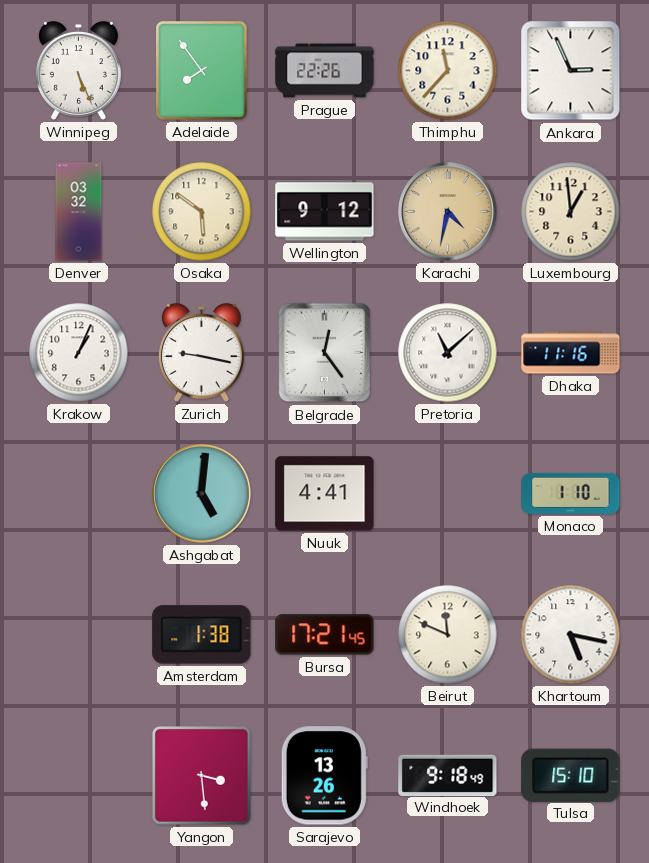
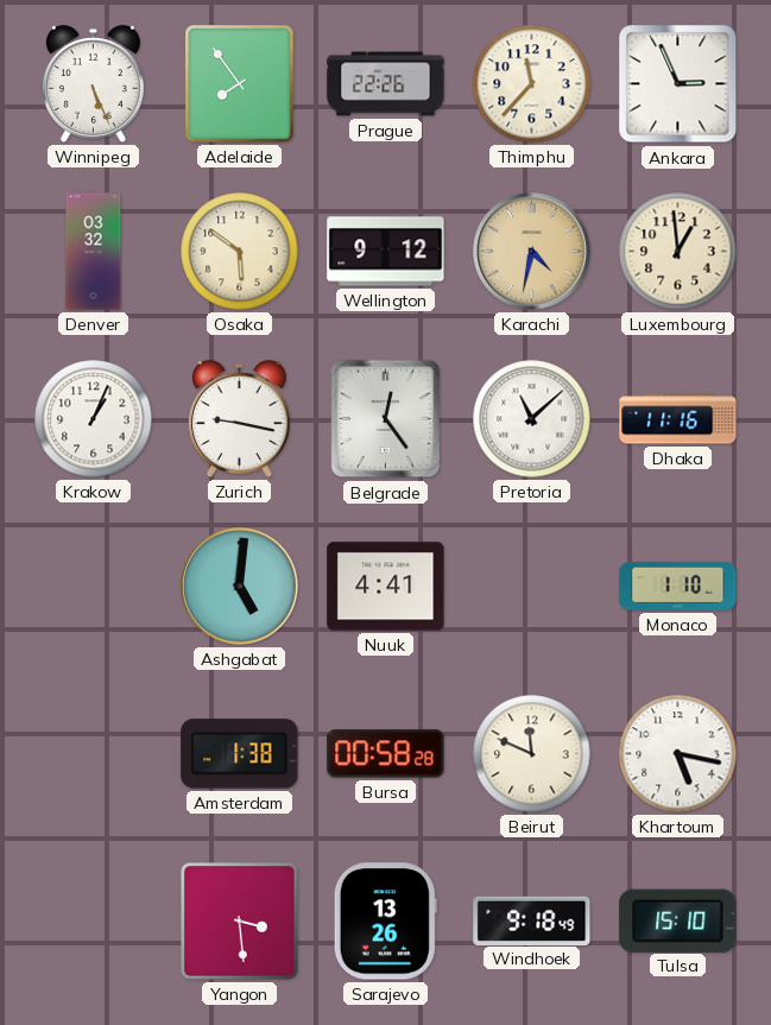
Bursa: 17:21 -> 00:58
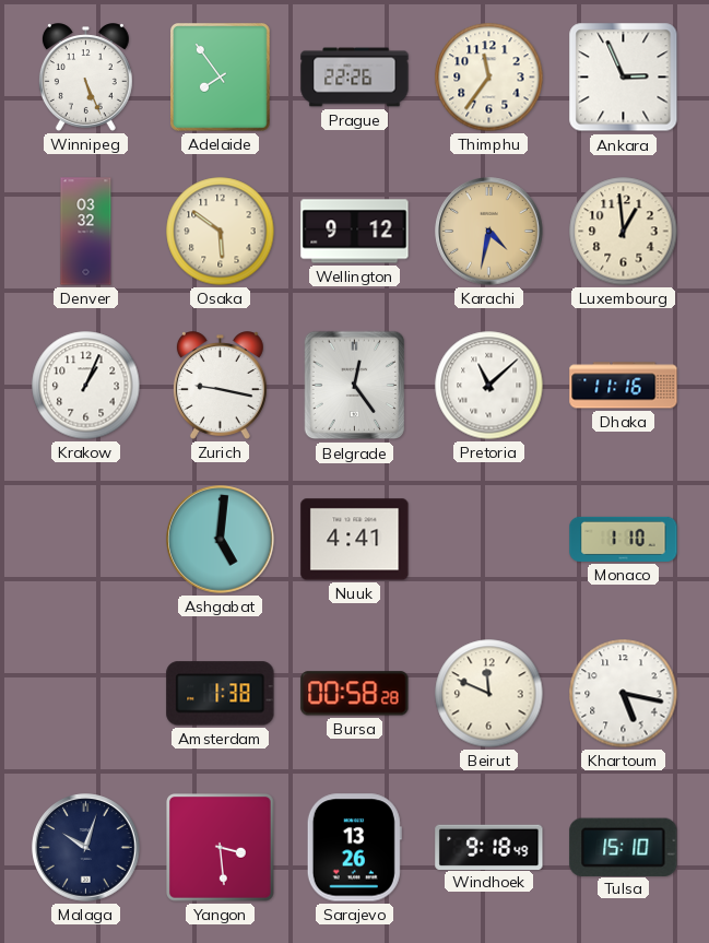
Thimphu: 11:37 -> 11:36
Malaga: none -> 10:03
